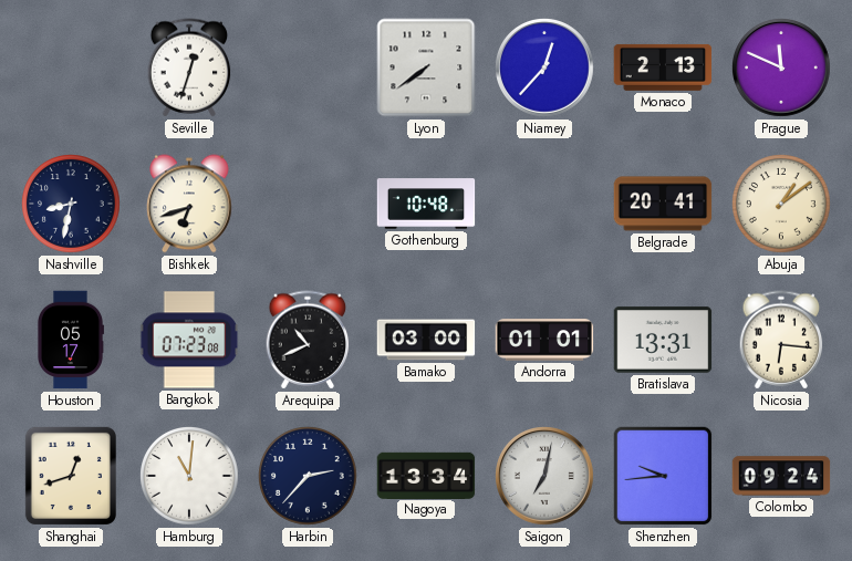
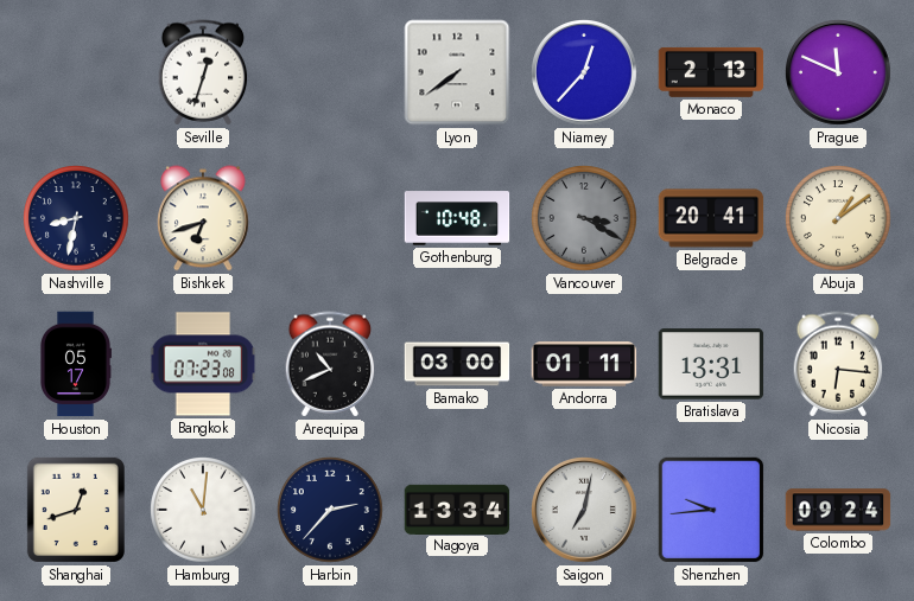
Vancouver: none -> 3:20
Andorra: 01:01 -> 01:11
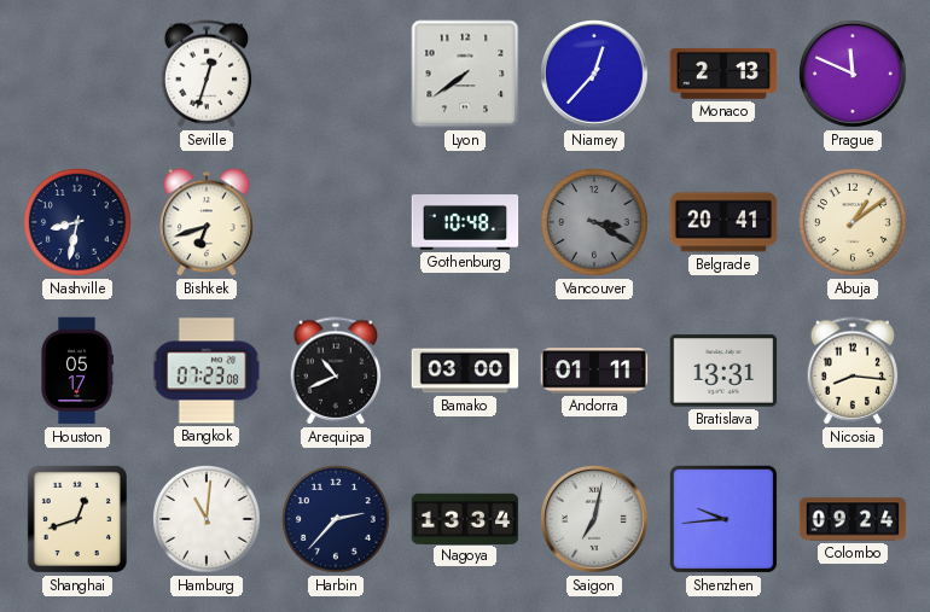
Nicosia: 6:16 -> 8:16
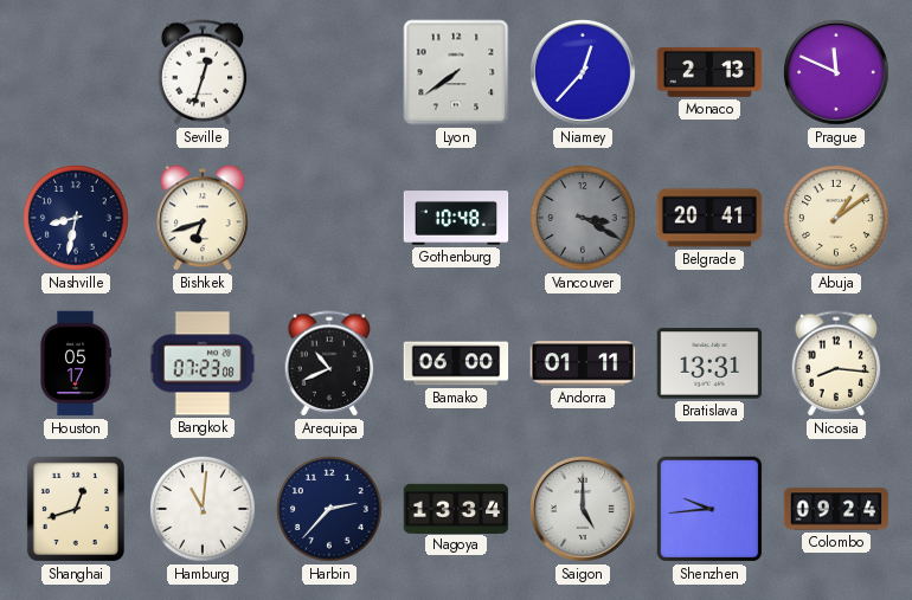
Bamako: 03:00 -> 06:00
Saigon: 7:02 -> 5:00
